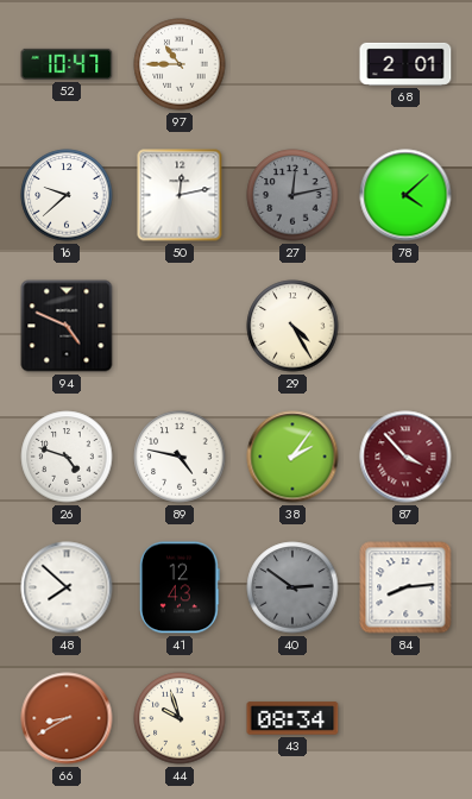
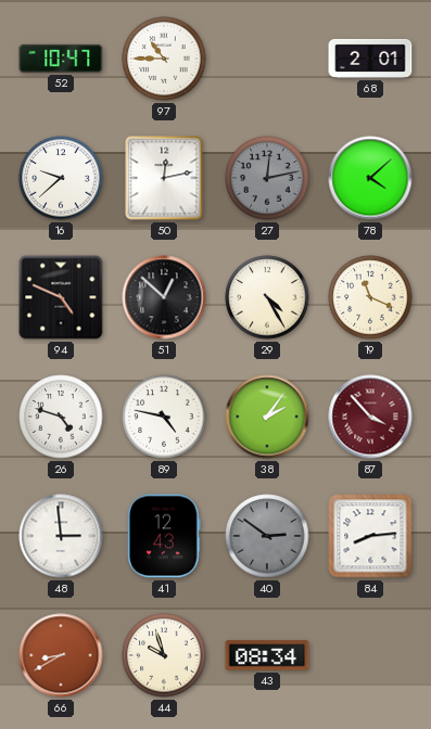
51: none -> 12:52
19: none -> 11:19
48: 7:52 -> 2:59
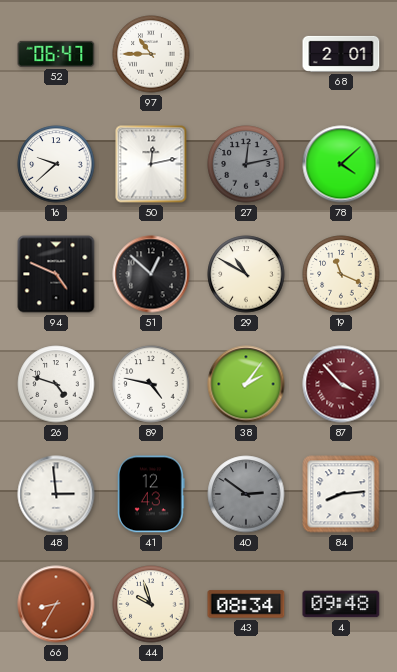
52: 10:47 -> 06:47
29: 4:25 -> 10:50
66: 8:40 -> 8:35
4: none -> 09:48
